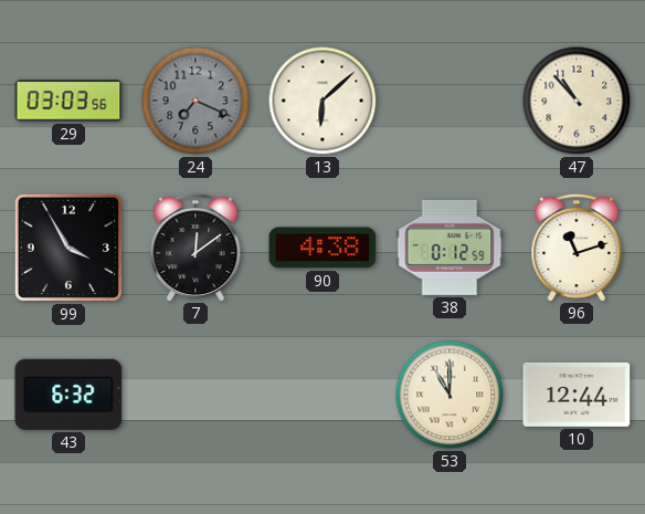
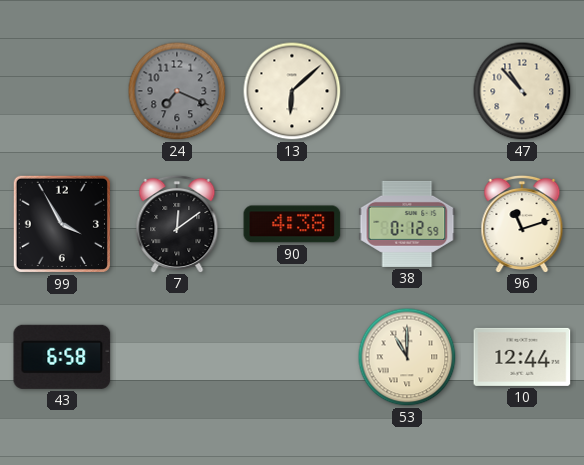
29: 03:03 -> none
43: 6:32 -> 6:58
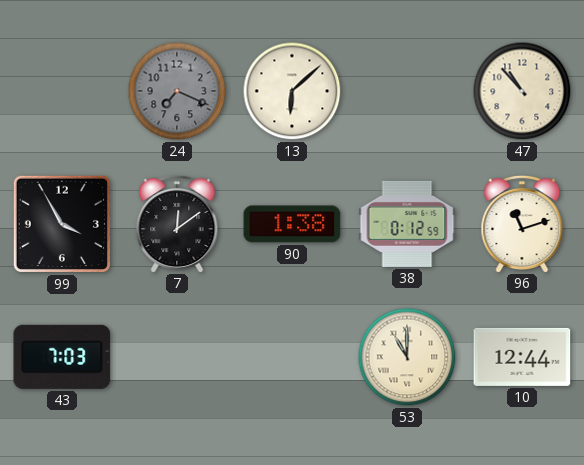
90: 4:38 -> 1:38
43: 6:58 -> 7:03
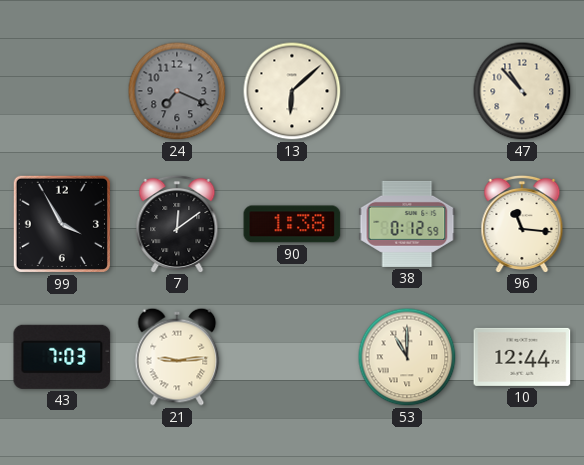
96: 11:12 -> 11:16
21: none -> 9:14
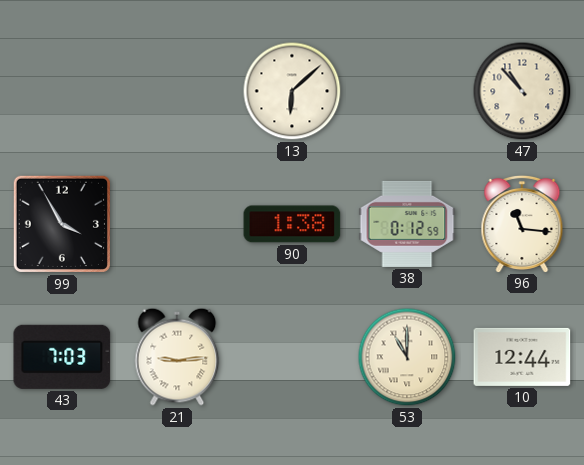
24: 7:19 -> none
7: 12:09 -> none
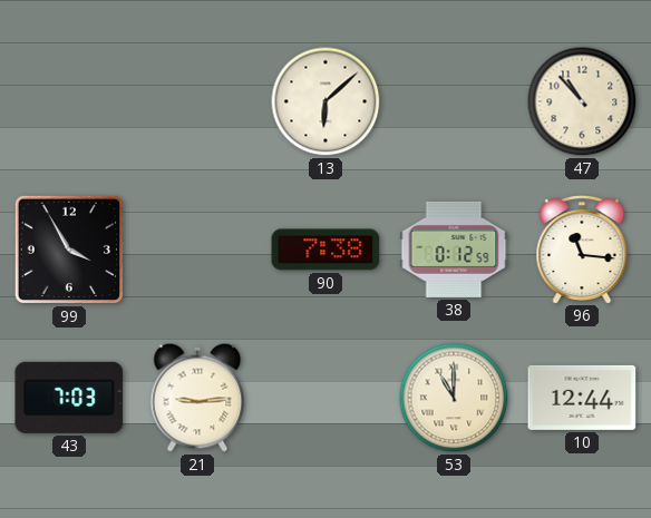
90: 1:38 -> 7:38
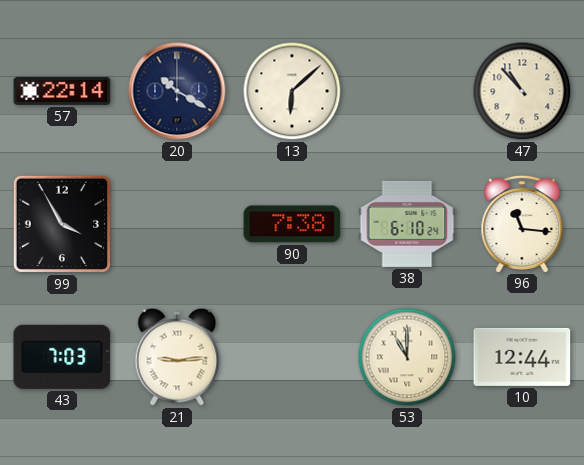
57: none -> 22:14
20: none -> 10:20
38: 0:12 -> 6:10
